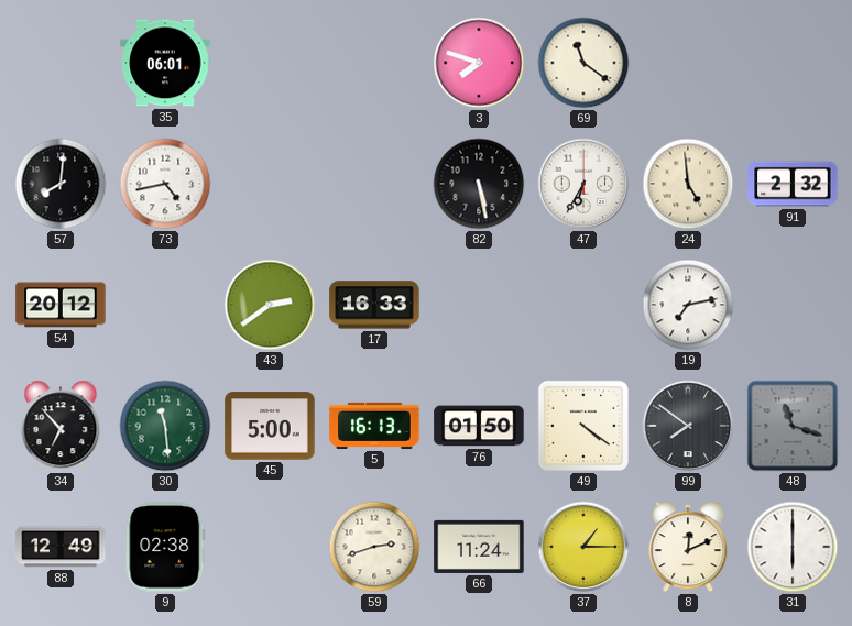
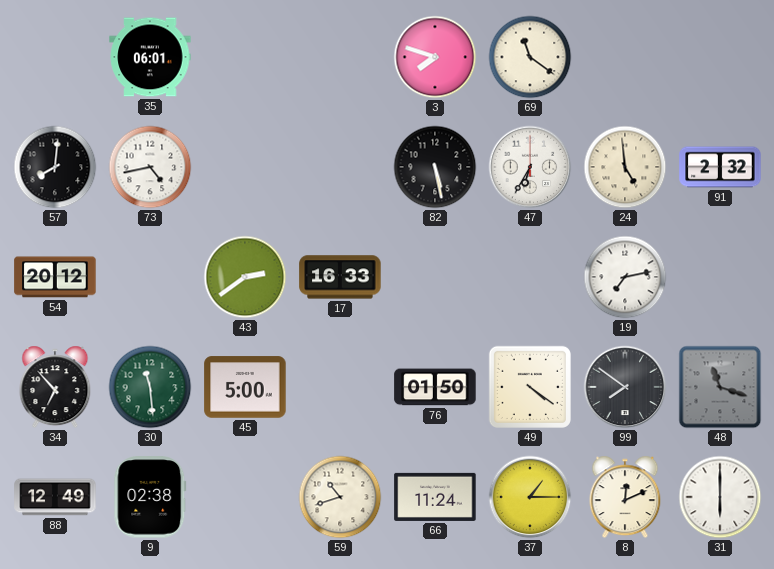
5: 16:13 -> none
59: 2:42 -> 10:42
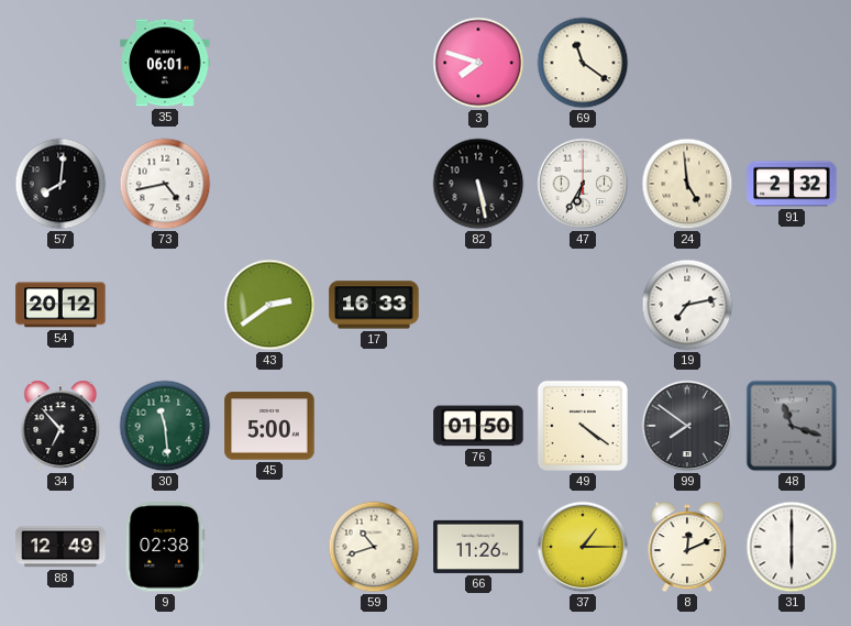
66: 11:24 -> 11:26
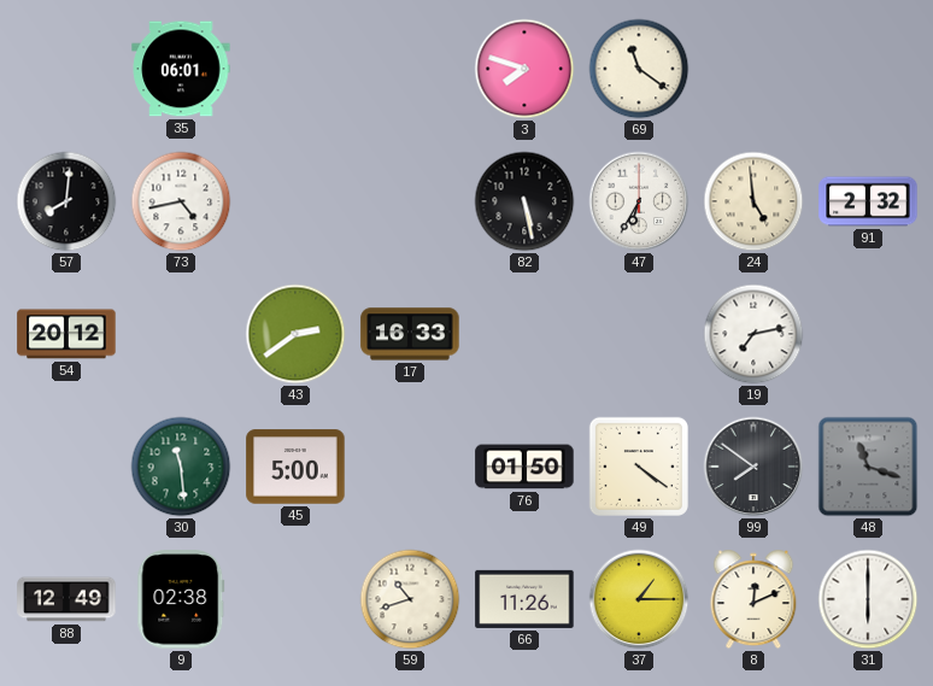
34: 6:53 -> none
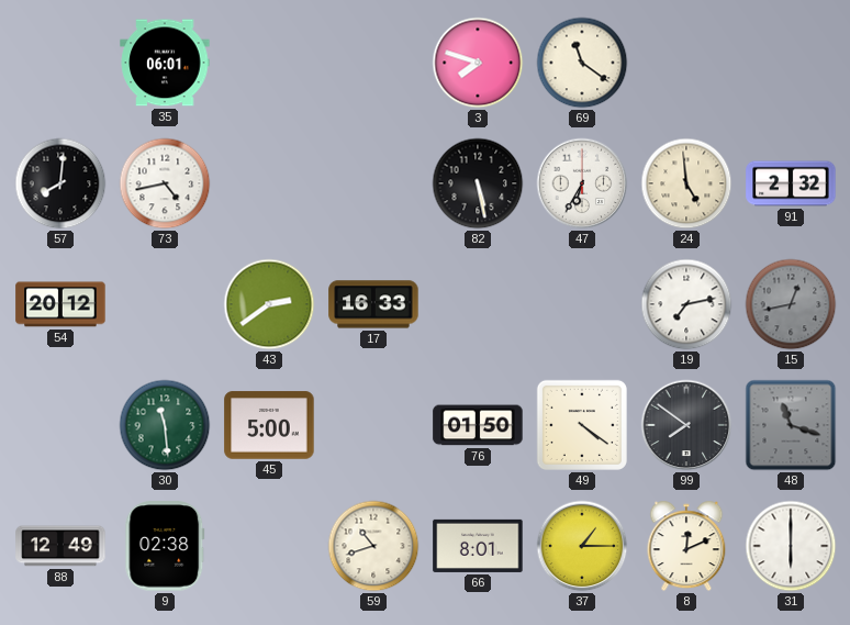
15: none -> 12:43
66: 11:26 -> 8:01
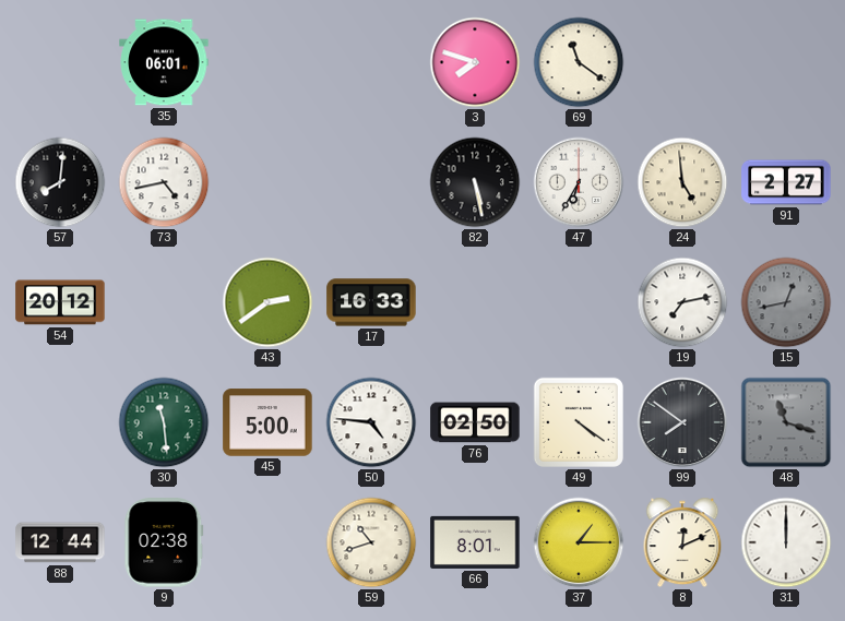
91: 2:32 -> 2:27
50: none -> 4:46
76: 01:50 -> 02:50
88: 12:49 -> 12:44
31: 6:00 -> 12:00
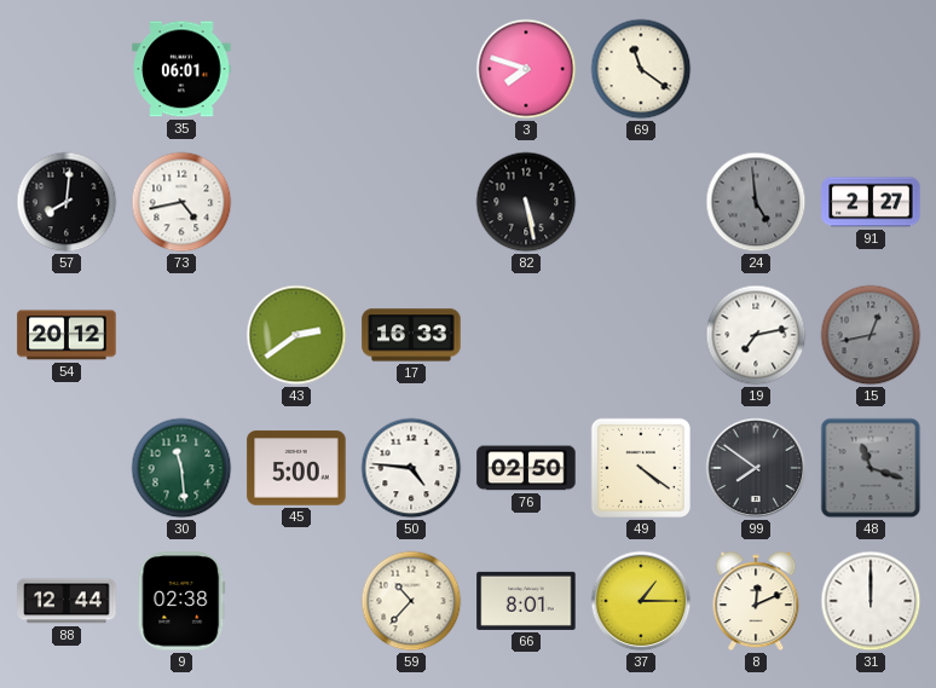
47: 6:35 -> none
24 dial: cream -> grey
59: 10:42 -> 10:37
